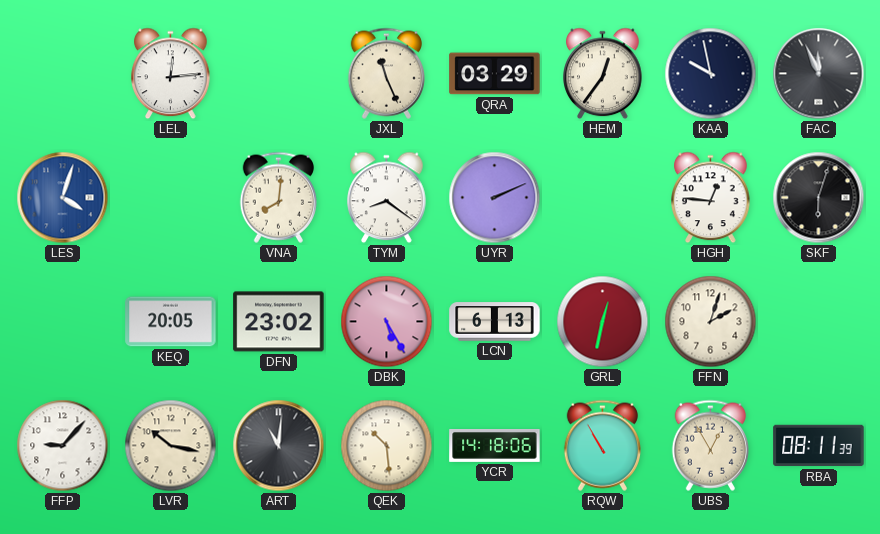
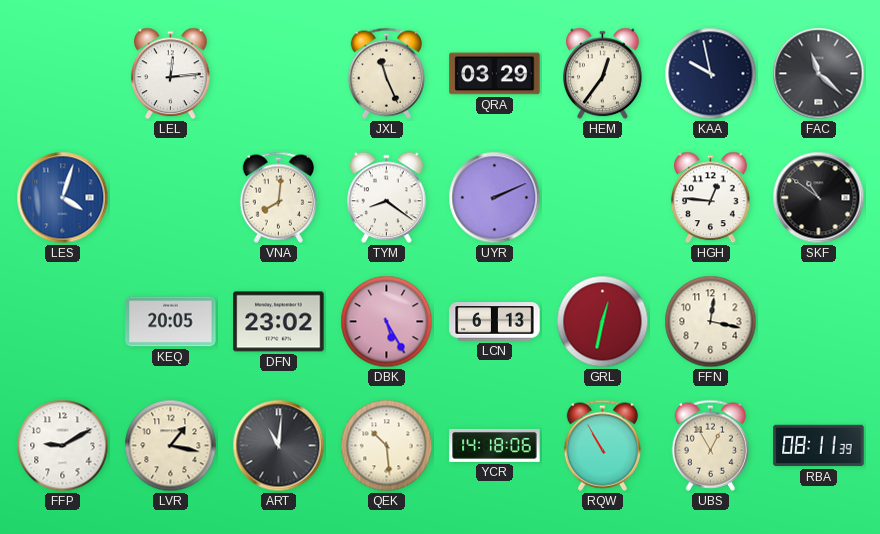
FAC: 11:56 -> 11:22
SKF: 6:03 -> 10:51
FFN: 2:03 -> 12:17
FFP: 9:07 -> 9:10
LVR: 10:17 -> 1:17
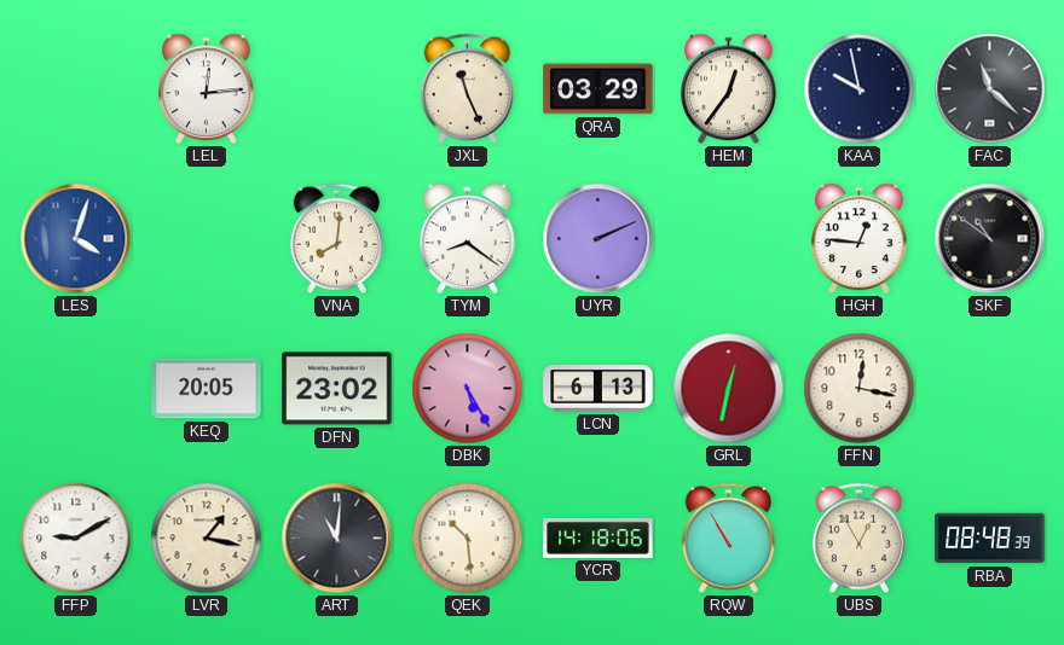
RBA: 08:11 -> 08:48
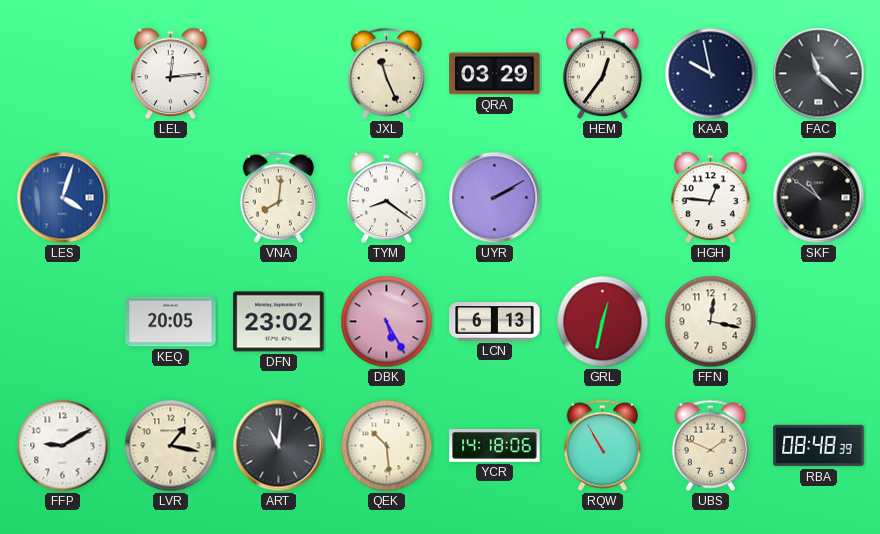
UYR: 2:11 -> 2:10
UBS: 12:55 -> 1:49
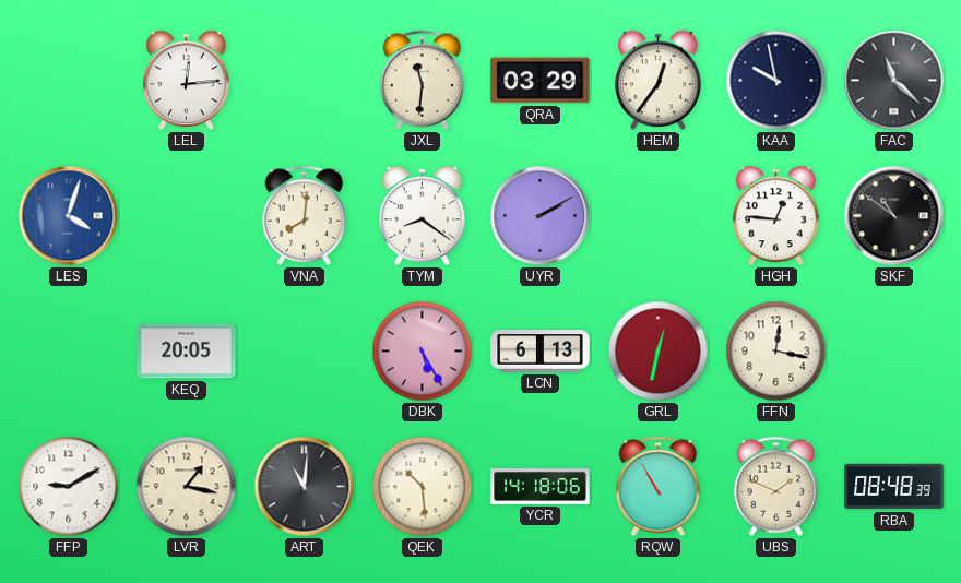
JXL: 11:26 -> 11:31
DFN: 23:02 -> none
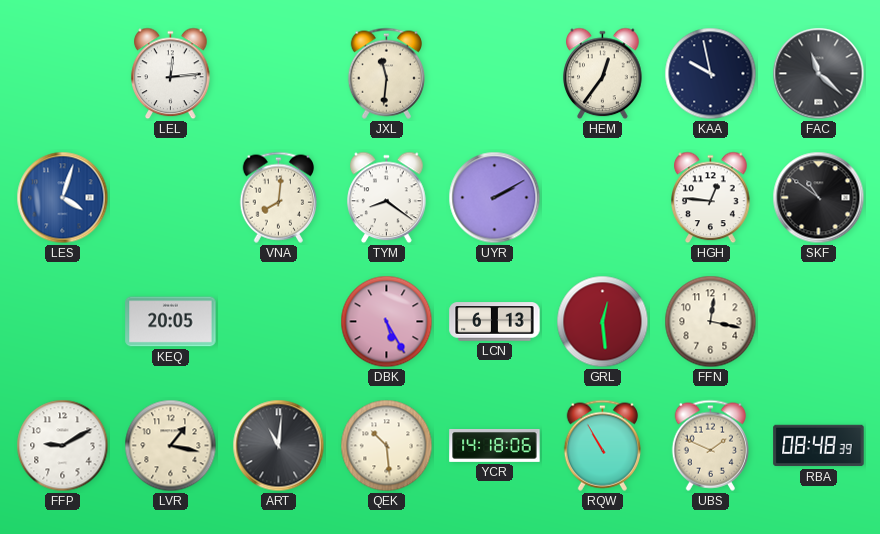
QRA: 03:29 -> none
GRL: 12:32 -> 12:29
